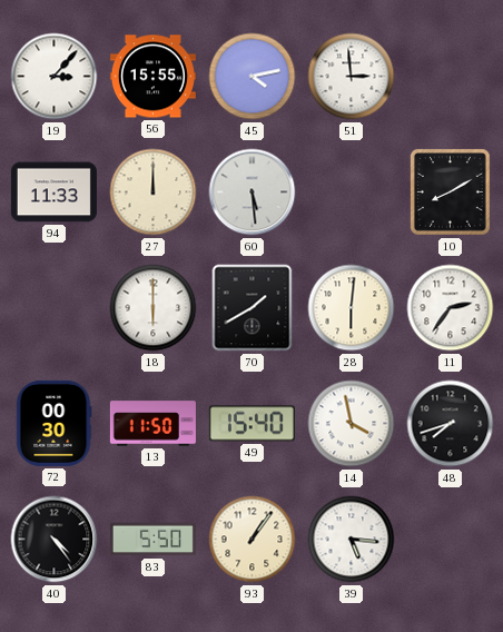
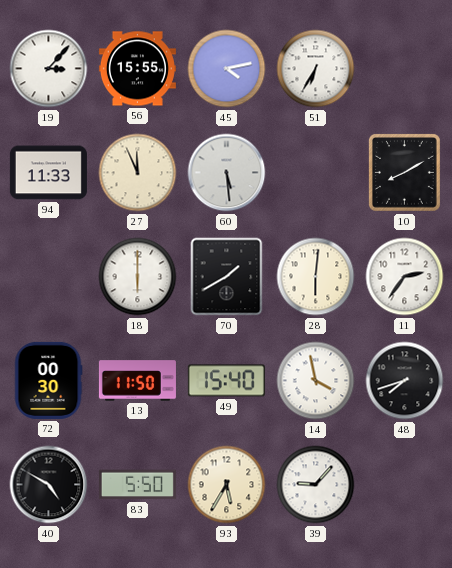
51: 2:59 -> 6:35
27: 12:00 -> 11:56
40: 4:24 -> 4:50
93: 1:06 -> 5:35
39: 5:16 -> 9:07
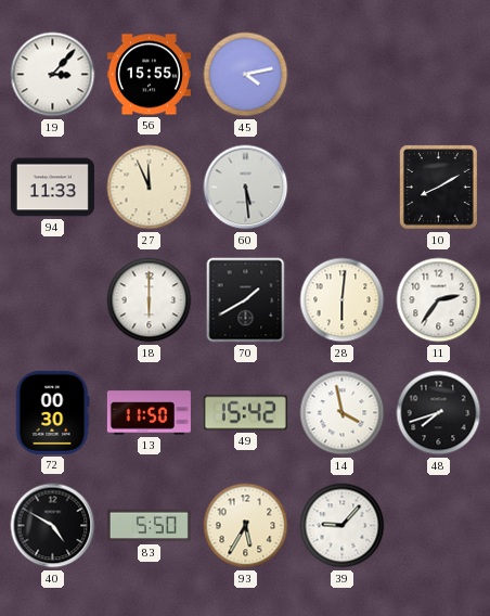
51: 6:35 -> none
49: 15:40 -> 15:42
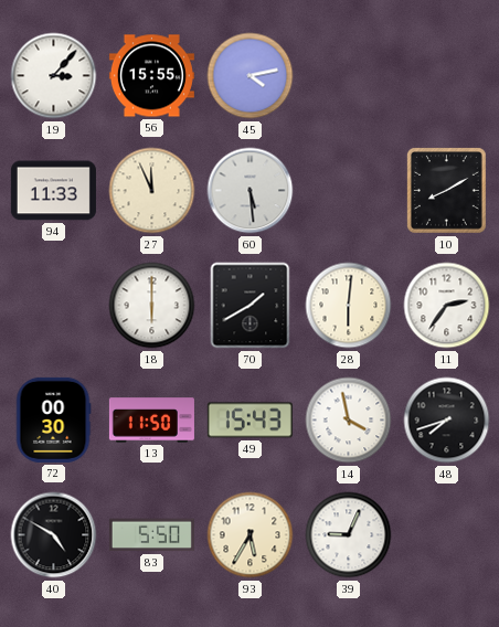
49: 15:42 -> 15:43
39: 9:07 -> 9:04
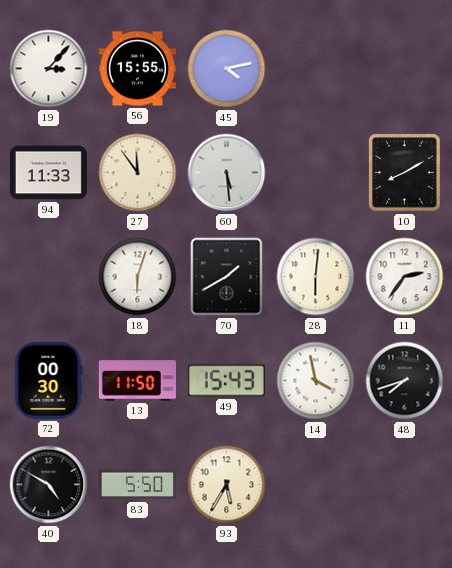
27: 11:56 -> 11:54
18: 6:00 -> 6:03
39: 9:04 -> none
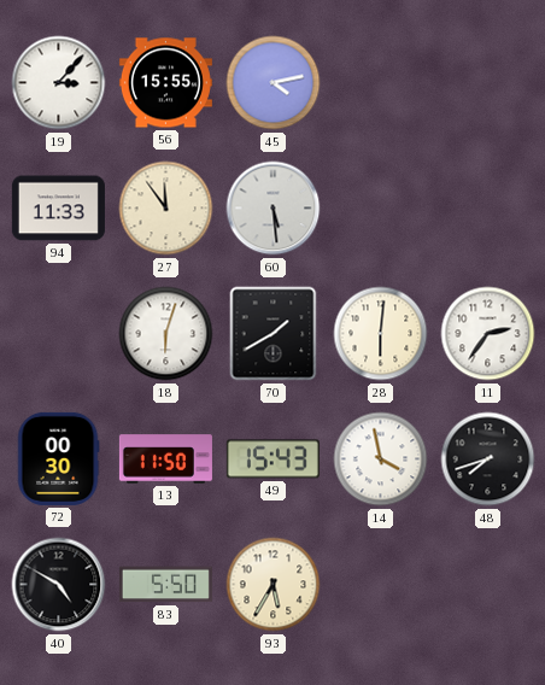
10: 8:10 -> none
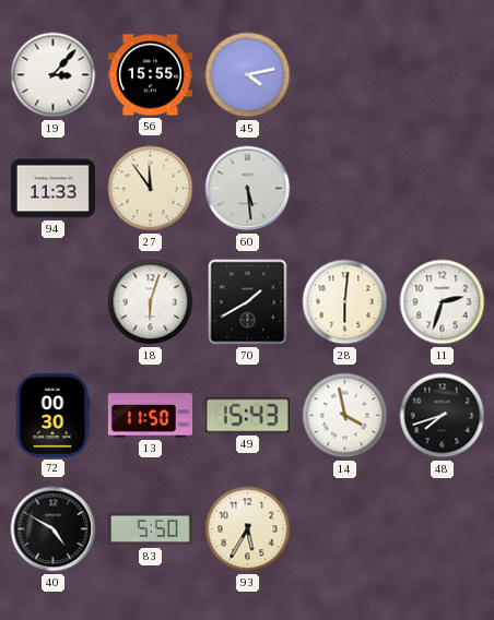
11: 2:36 -> 2:33
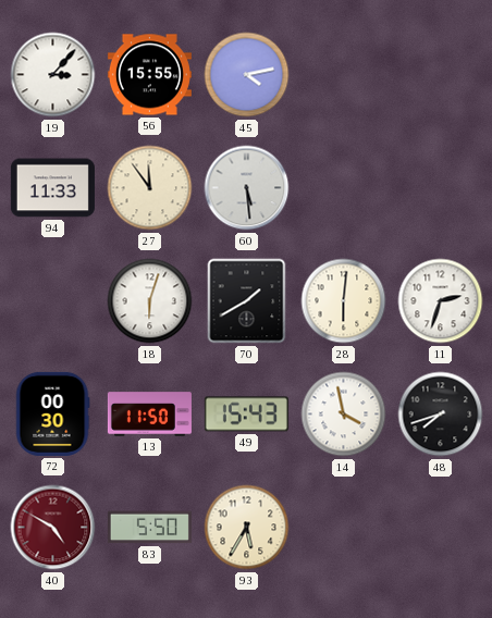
40 dial: black -> burgundy
